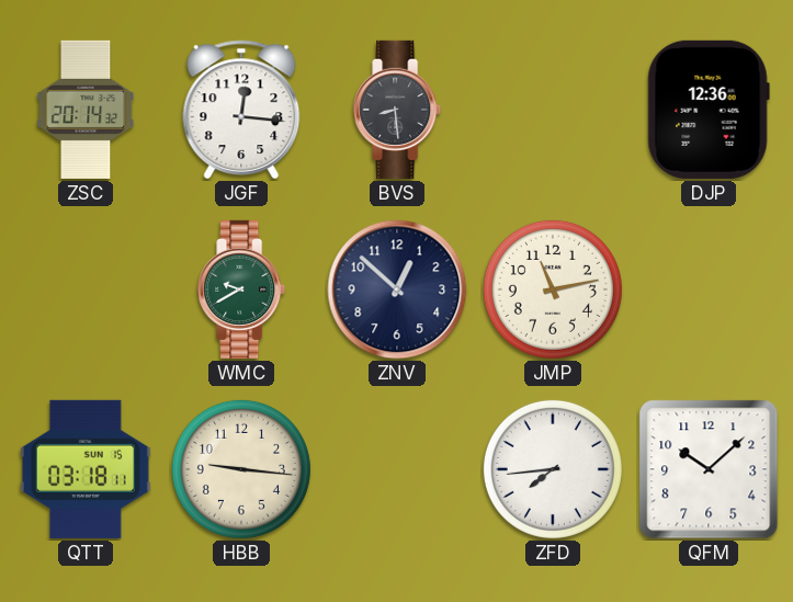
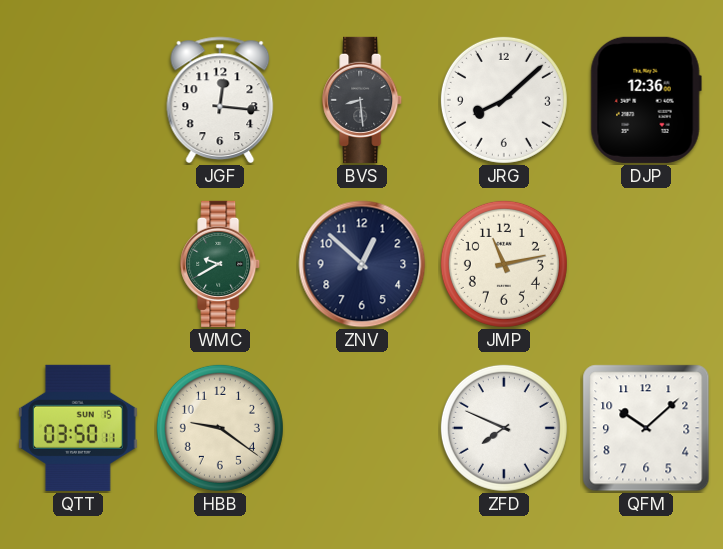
ZSC: 20:14 -> none
JRG: none -> 8:08
QTT: 03:18 -> 03:50
HBB: 9:16 -> 9:21
ZFD: 7:44 -> 7:49
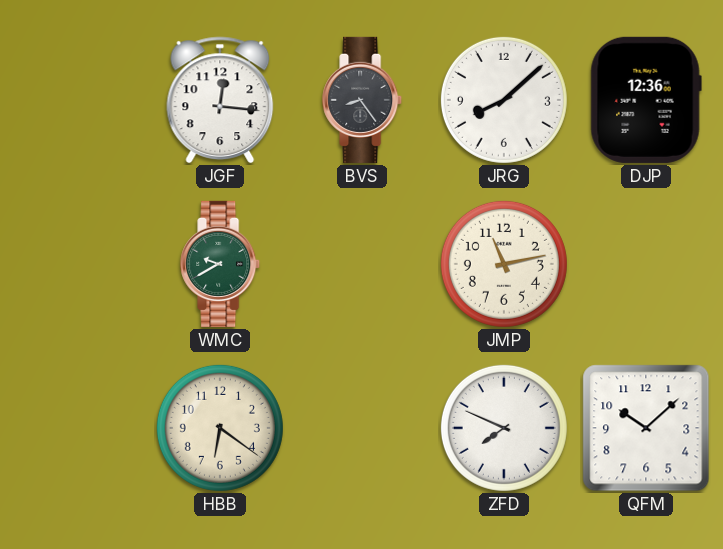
BVS: 8:29 -> 8:24
ZNV: 12:52 -> none
QTT: 03:50 -> none
HBB: 9:21 -> 6:21
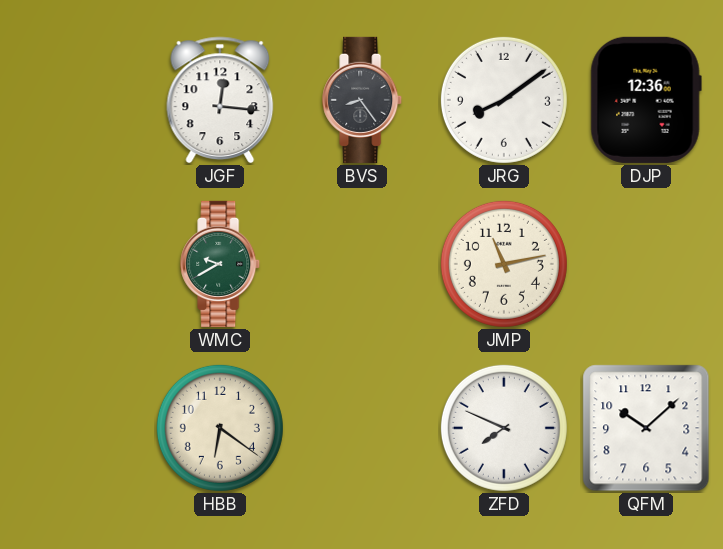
JRG: 8:08 -> 8:09
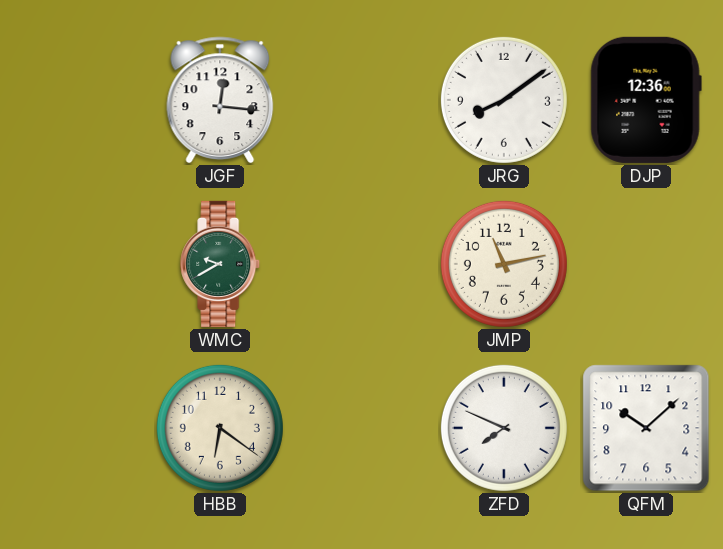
BVS: 8:24 -> none
